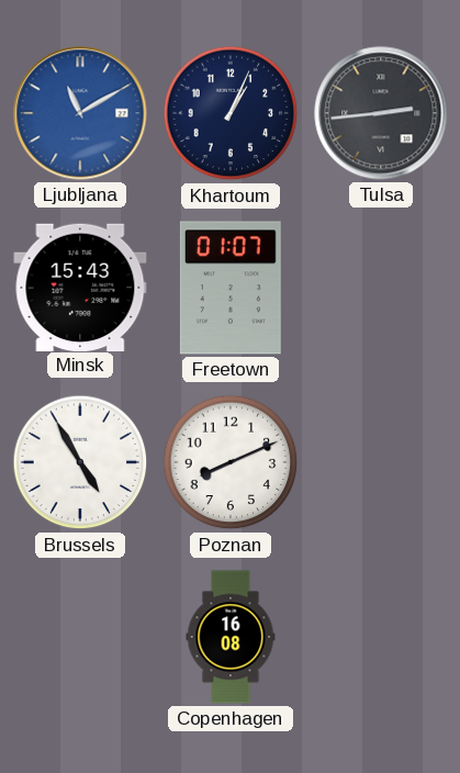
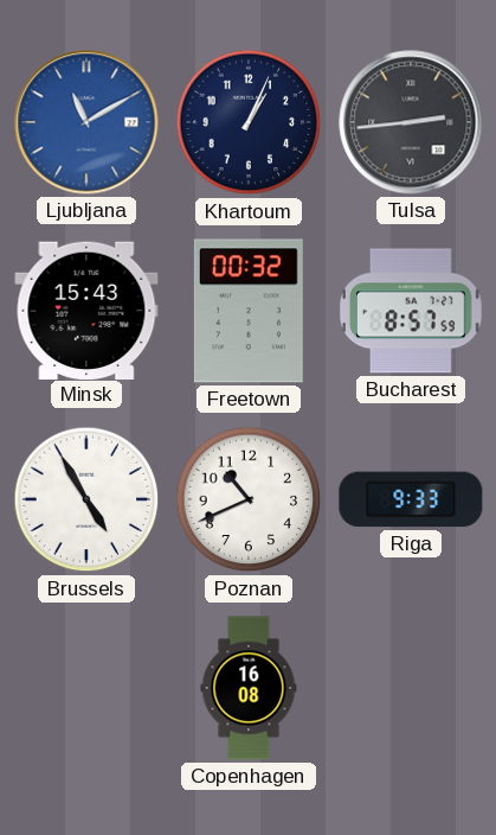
Freetown: 01:07 -> 00:32
Bucharest: none -> 8:57
Poznan: 8:11 -> 10:41
Riga: none -> 9:33
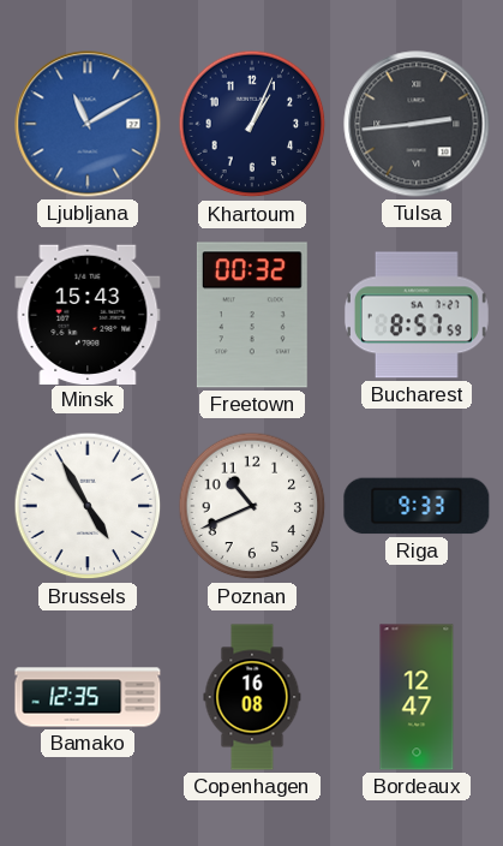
Bamako: none -> 12:35
Bordeaux: none -> 12:47
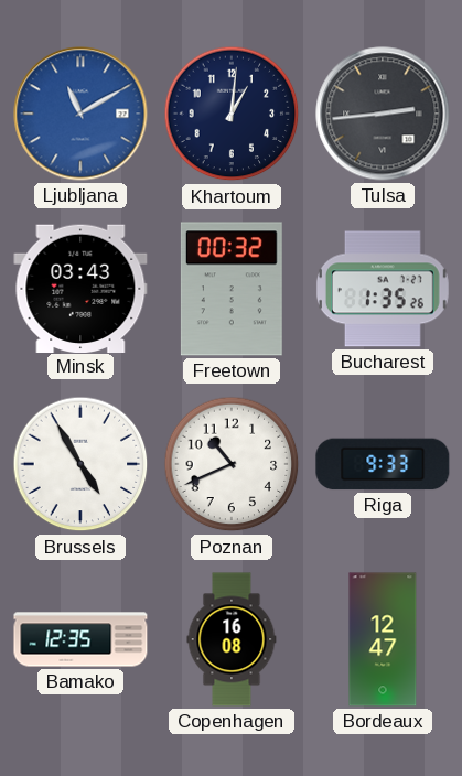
Khartoum: 1:04 -> 1:01
Minsk: 15:43 -> 03:43
Bucharest: 8:57 -> 1:35
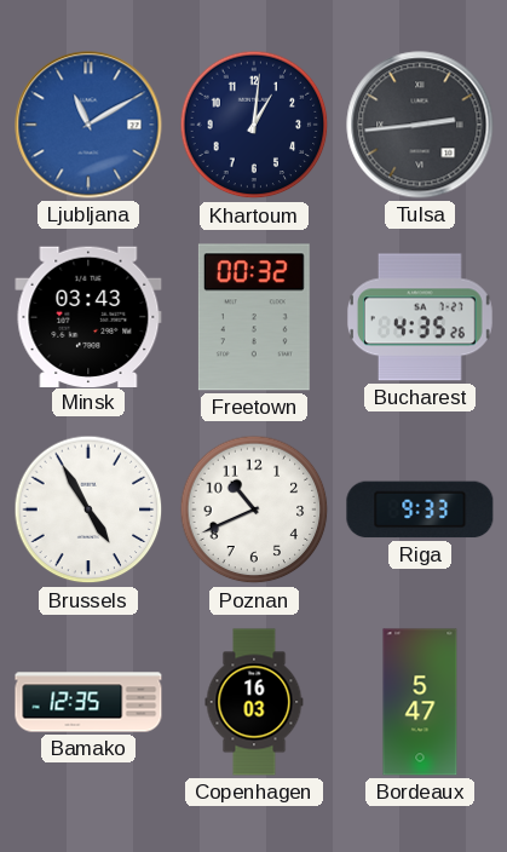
Bucharest: 1:35 -> 4:35
Copenhagen: 16:08 -> 16:03
Bordeaux: 12:47 -> 5:47
